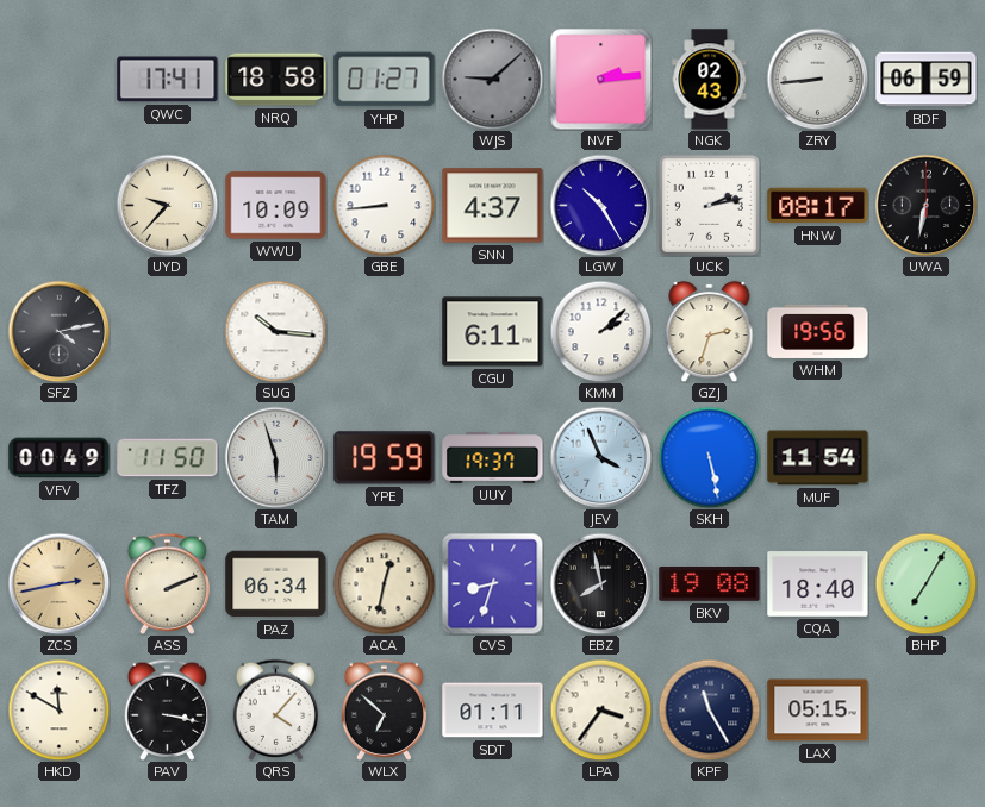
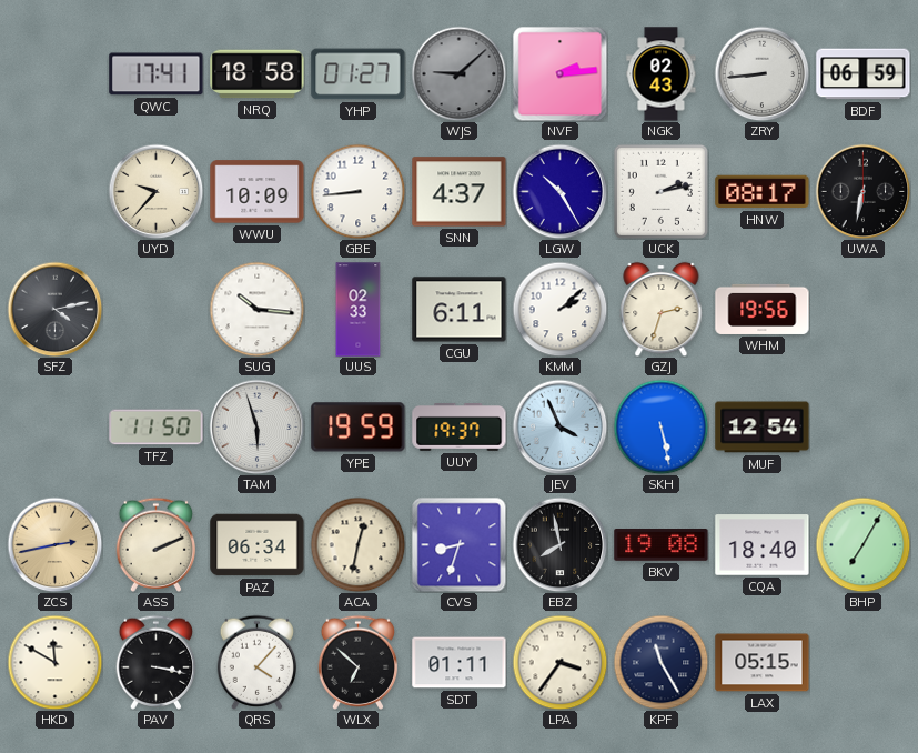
UUS: none -> 02:33
VFV: 00:49 -> none
MUF: 11:54 -> 12:54
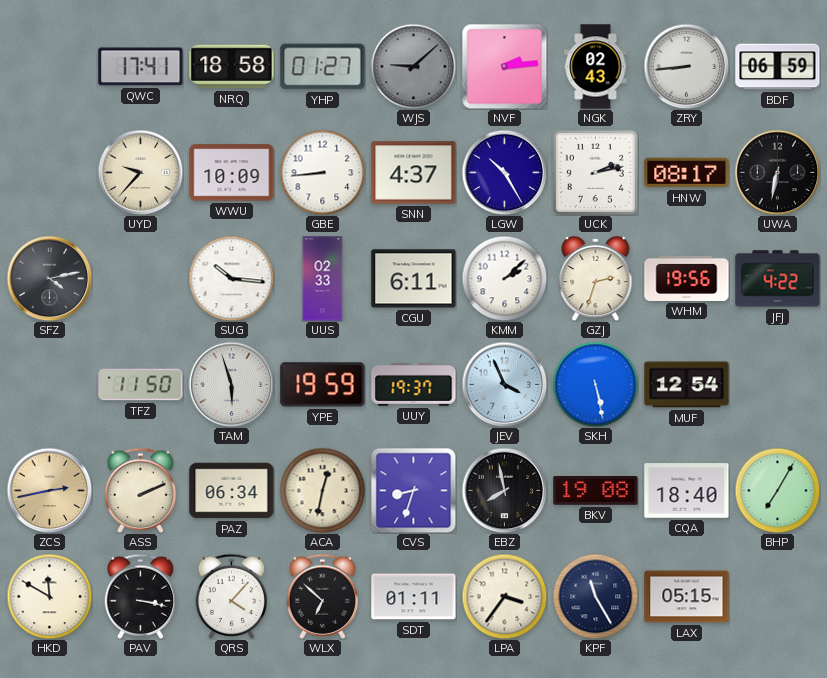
JFJ: none -> 4:22
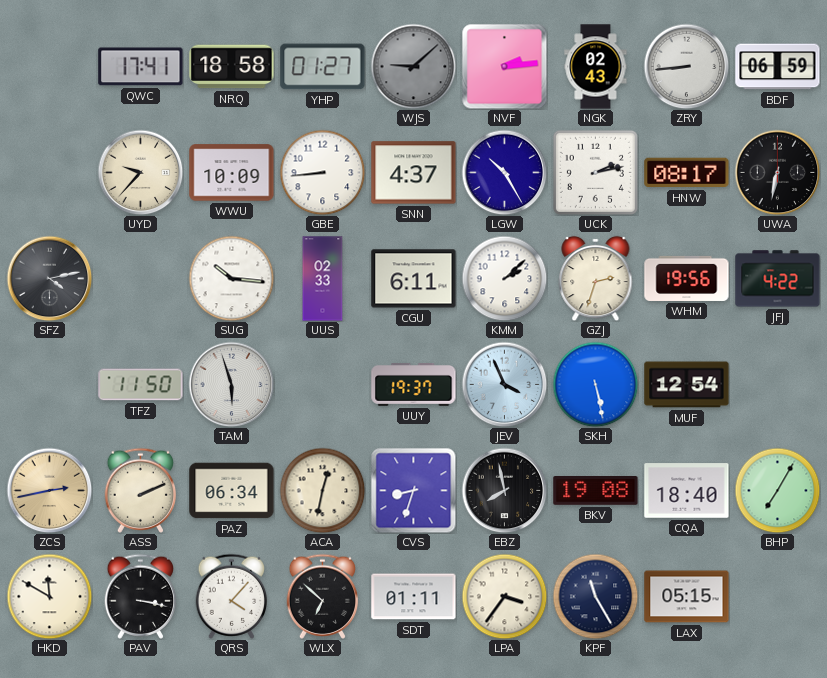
YPE: 19:59 -> none
